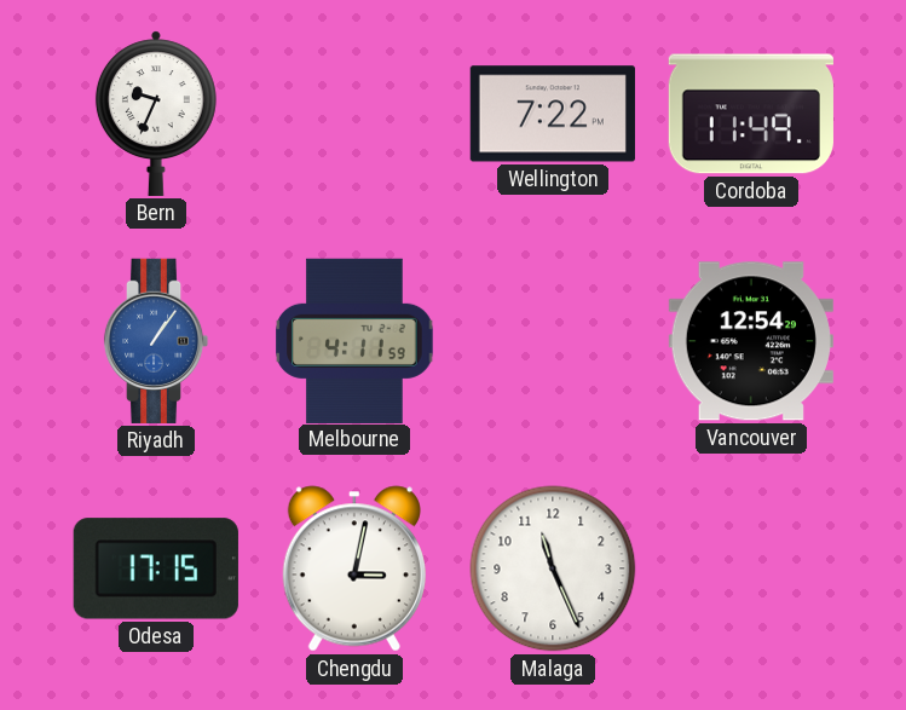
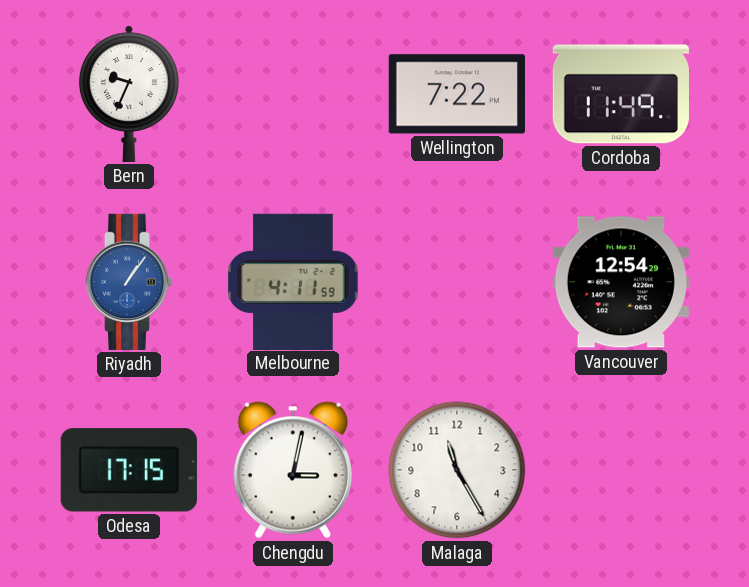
Malaga: 11:26 -> 11:25
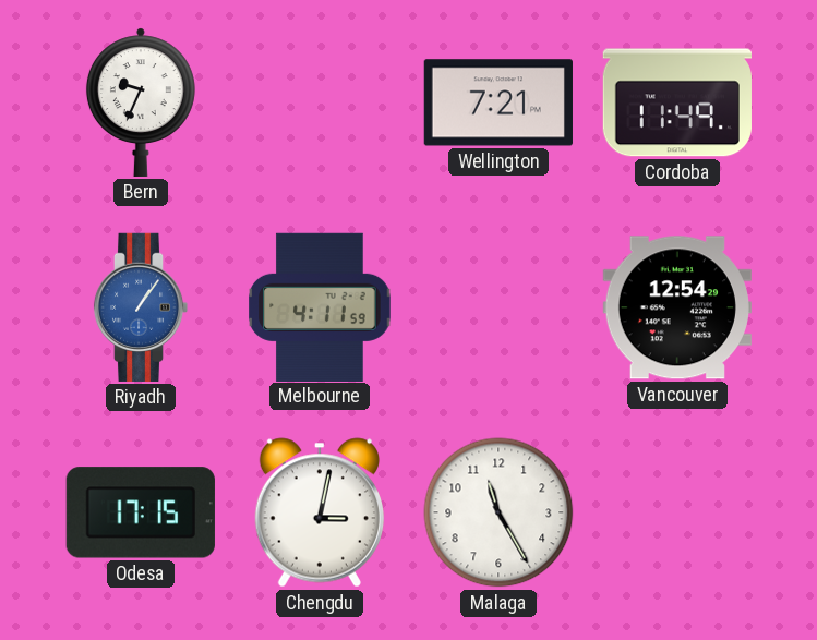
Wellington: 7:22 -> 7:21
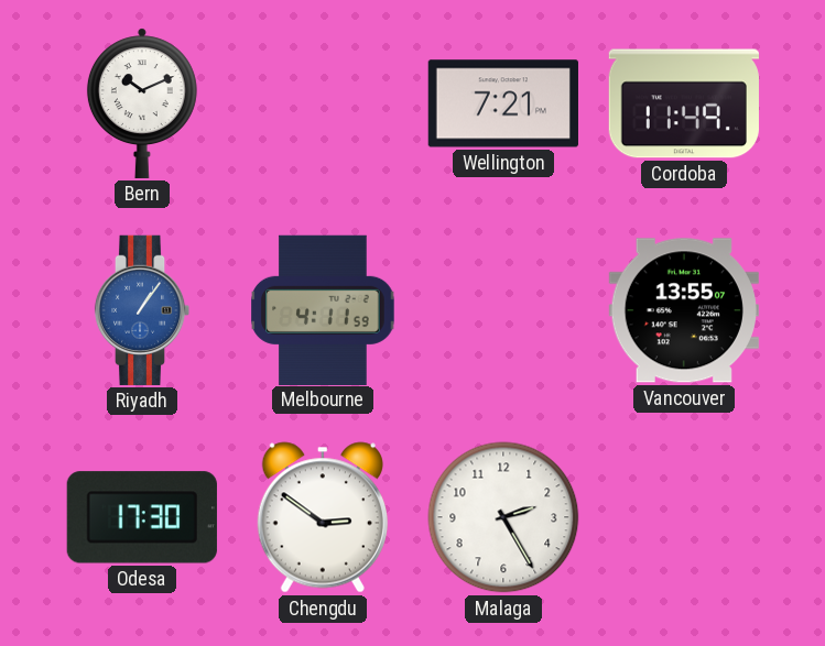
Bern: 9:34 -> 10:11
Vancouver: 12:54 -> 13:55
Odesa: 17:15 -> 17:30
Chengdu: 3:02 -> 2:51
Malaga: 11:25 -> 2:25
